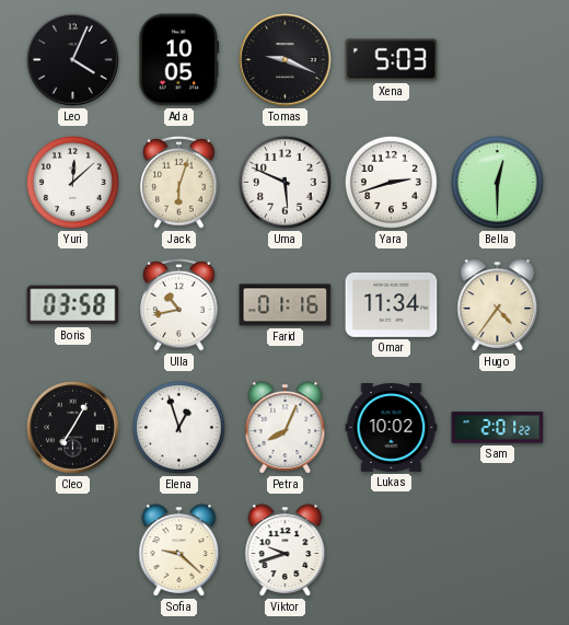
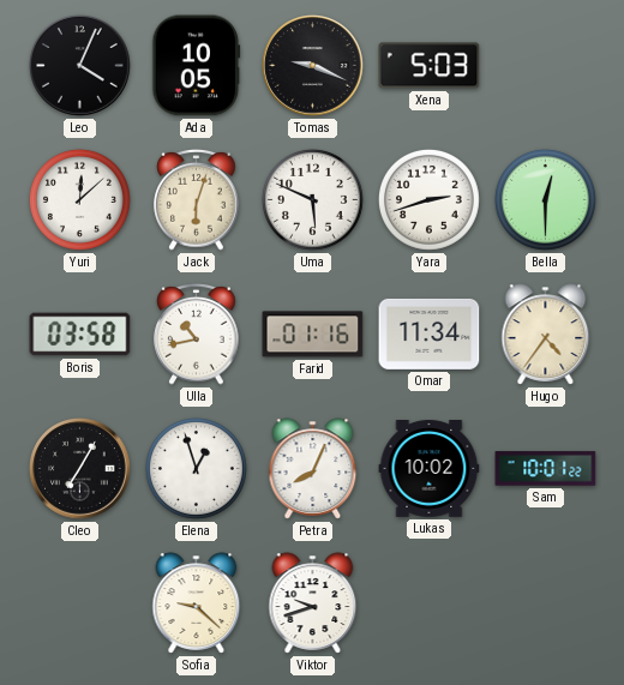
Sam: 2:01 -> 10:01
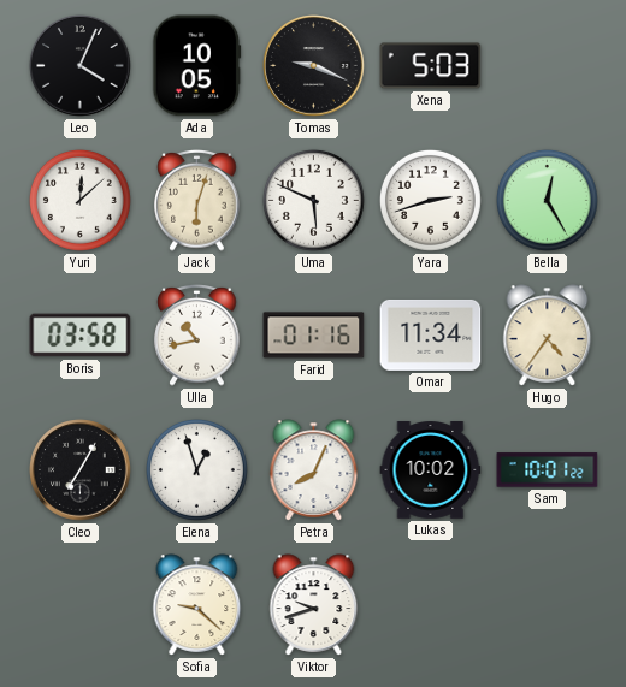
Bella: 12:30 -> 12:25
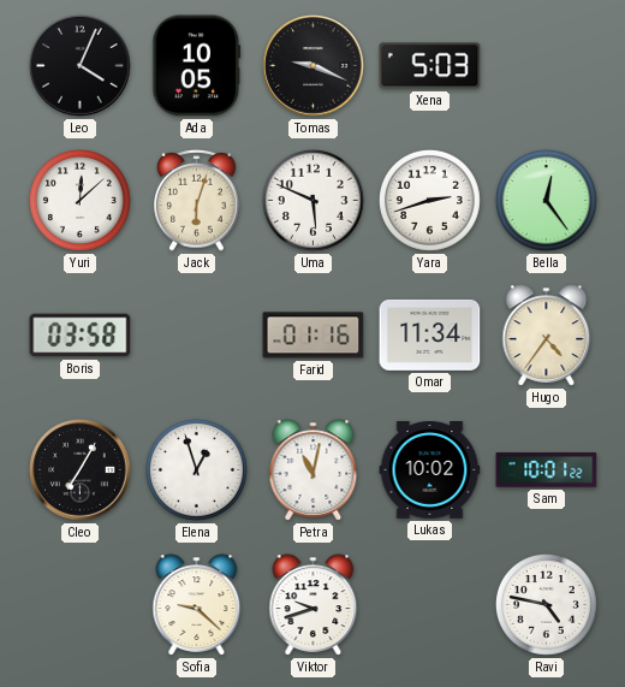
Bella: 12:25 -> 12:24
Ulla: 10:43 -> none
Petra: 8:04 -> 11:02
Ravi: none -> 4:47
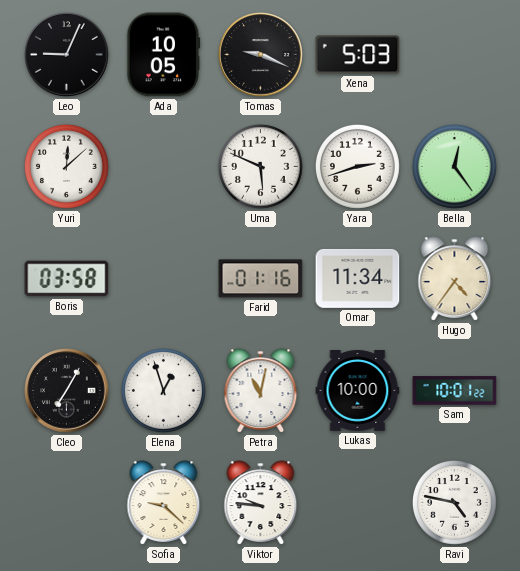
Leo: 4:04 -> 9:04
Jack: 6:03 -> none
Lukas: 10:02 -> 10:00
Viktor: 9:42 -> 9:46
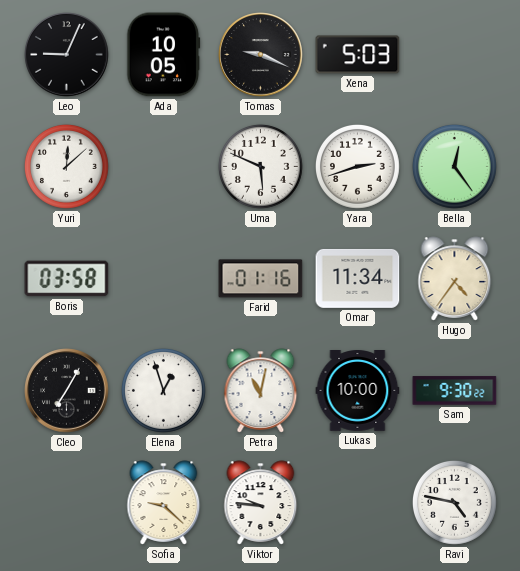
Sam: 10:01 -> 9:30
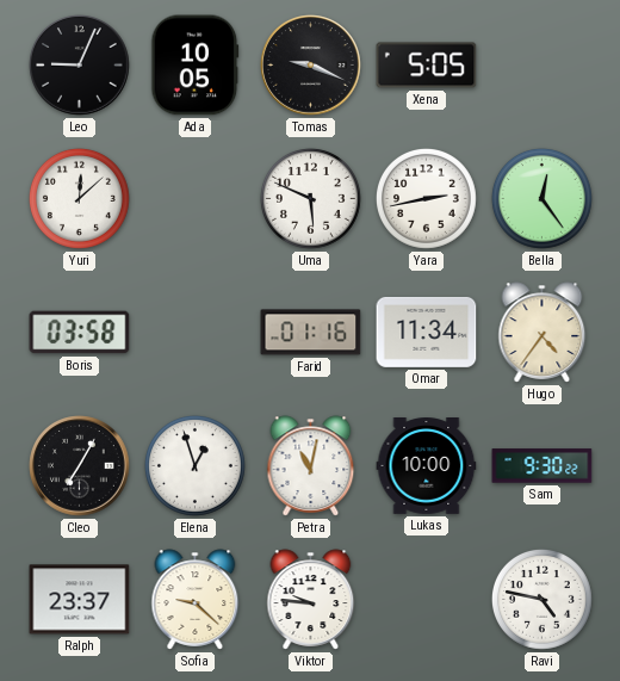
Xena: 5:03 -> 5:05
Yara: 2:42 -> 2:43
Ralph: none -> 23:37
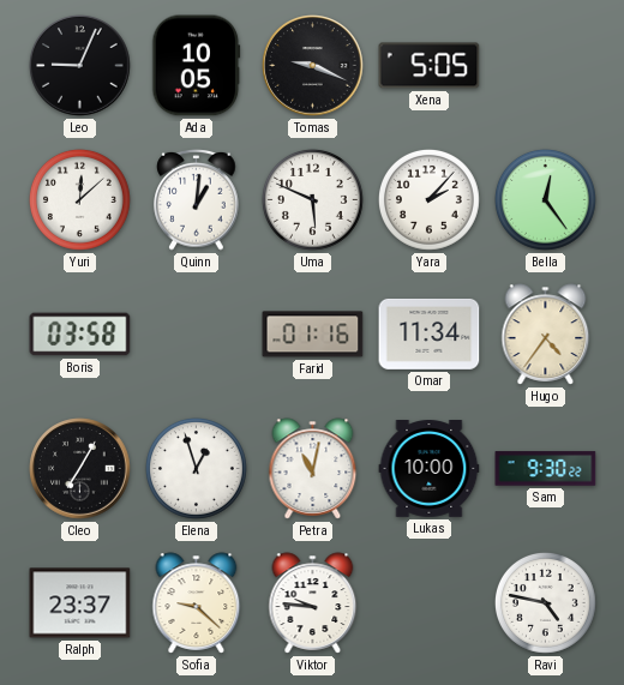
Quinn: none -> 1:01
Yara: 2:43 -> 2:07
